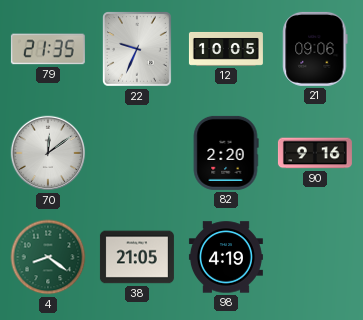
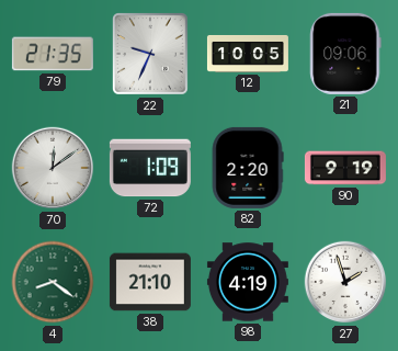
72: none -> 1:09
90: 9:16 -> 9:19
38: 21:05 -> 21:10
27: none -> 1:57
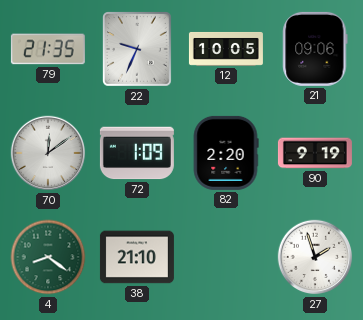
98: 4:19 -> none
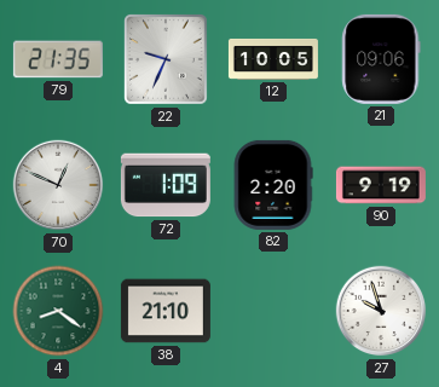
70: 12:09 -> 12:49
27: 1:57 -> 9:57
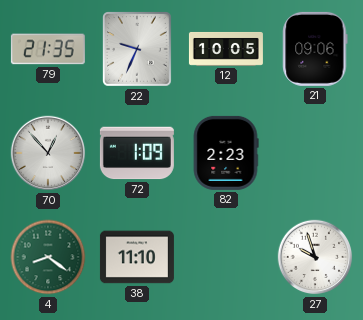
70: 12:49 -> 12:53
82: 2:20 -> 2:23
90: 9:19 -> none
38: 21:10 -> 11:10
